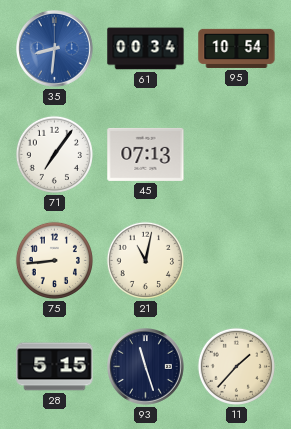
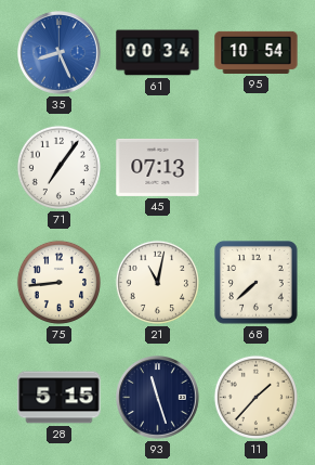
35: 8:31 -> 8:26
68: none -> 7:38
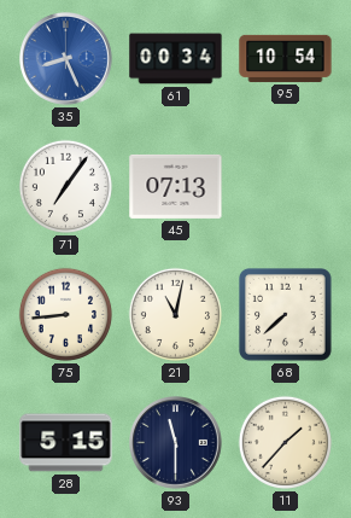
93: 11:27 -> 11:30
